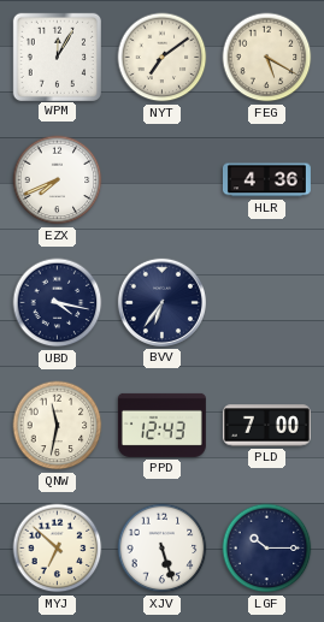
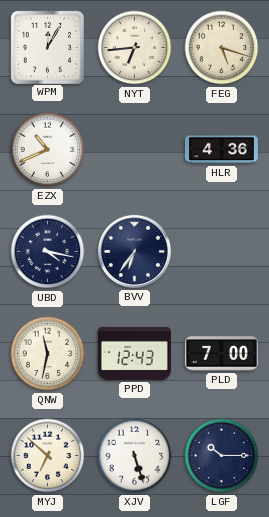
NYT: 7:09 -> 6:44
FEG: 5:20 -> 5:18
EZX: 7:41 -> 10:41
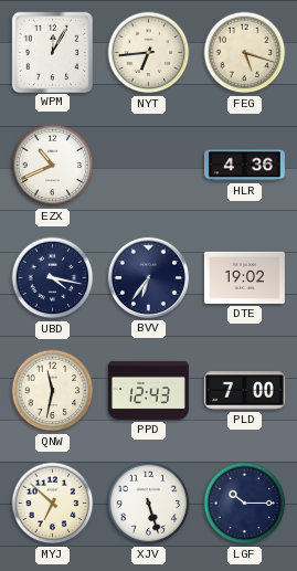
DTE: none -> 19:02
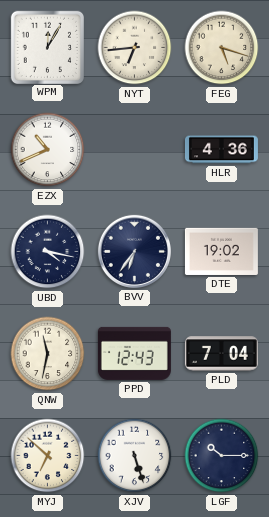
PLD: 7:00 -> 7:04
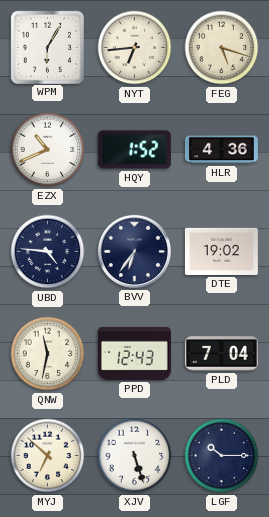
WPM: 12:05 -> 6:05
HQY: none -> 1:52
UBD: 4:17 -> 4:46
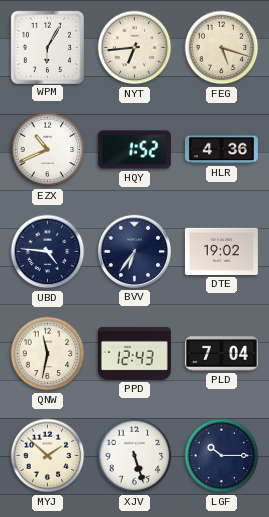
MYJ: 6:52 -> 1:52
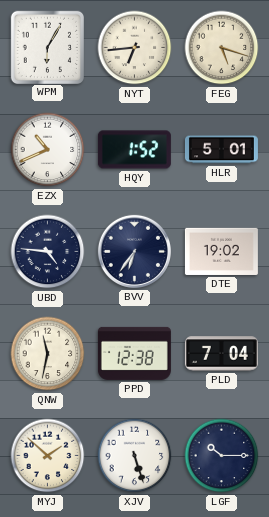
HLR: 4:36 -> 5:01
PPD: 12:43 -> 12:38
